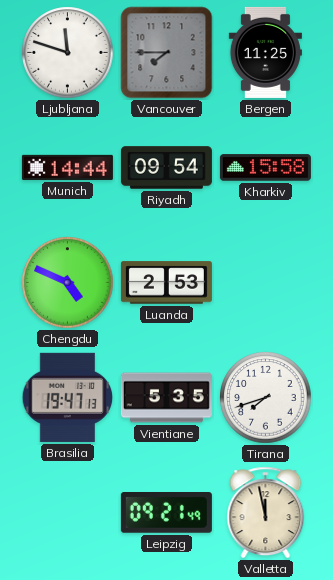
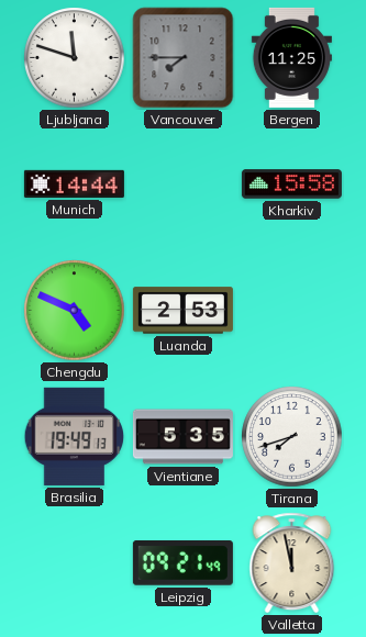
Riyadh: 09:54 -> none
Brasilia: 19:47 -> 19:49
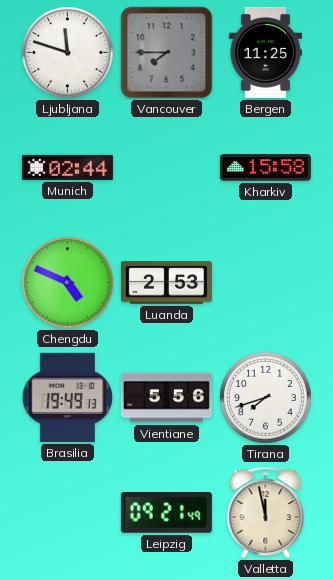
Munich: 14:44 -> 02:44
Vientiane: 5:35 -> 5:56
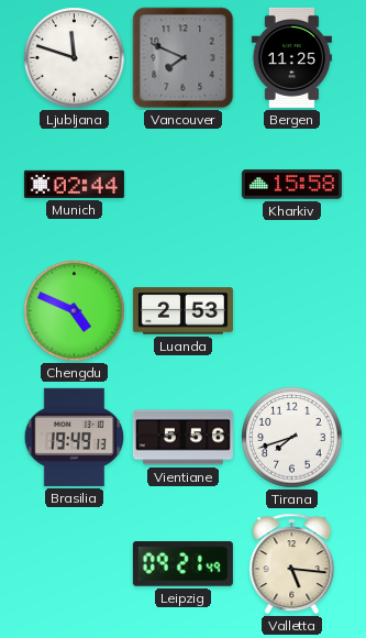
Vancouver: 7:45 -> 7:49
Valletta: 11:58 -> 5:16
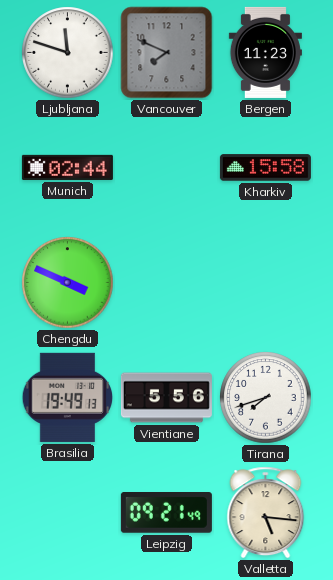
Bergen: 11:25 -> 11:23
Chengdu: 4:49 -> 3:49
Luanda: 2:53 -> none
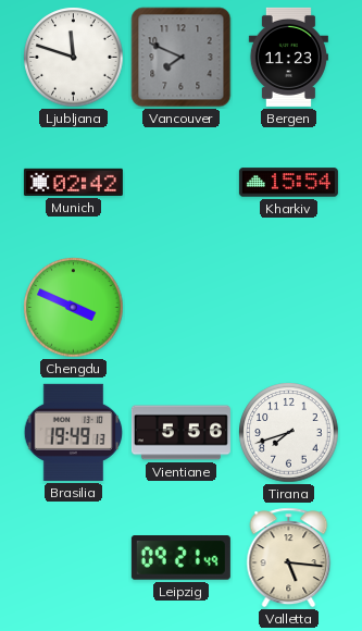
Munich: 02:44 -> 02:42
Kharkiv: 15:58 -> 15:54
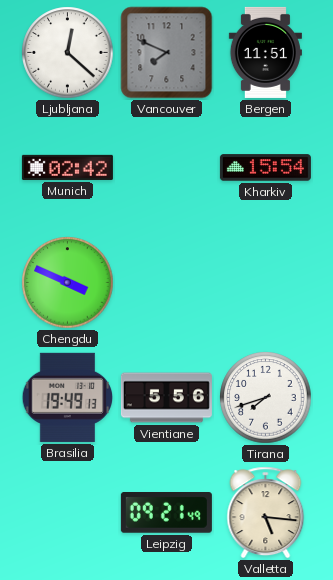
Ljubljana: 11:48 -> 12:22
Bergen: 11:23 -> 11:51
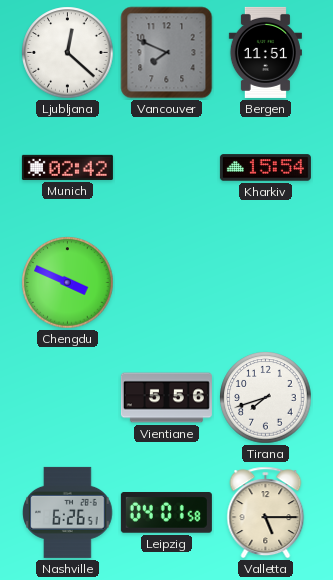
Brasilia: 19:49 -> none
Nashville: none -> 6:26
Leipzig: 09:21 -> 04:01
Valletta: 5:16 -> 5:15
